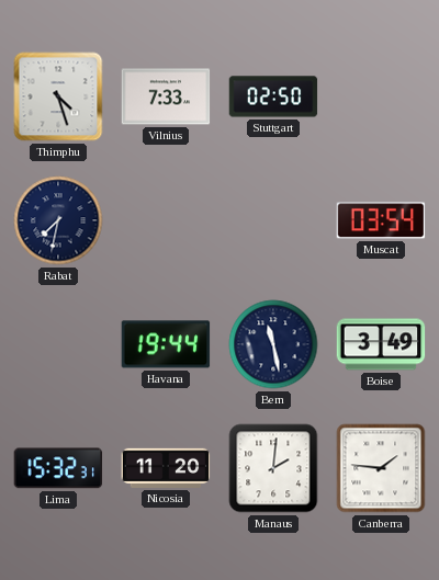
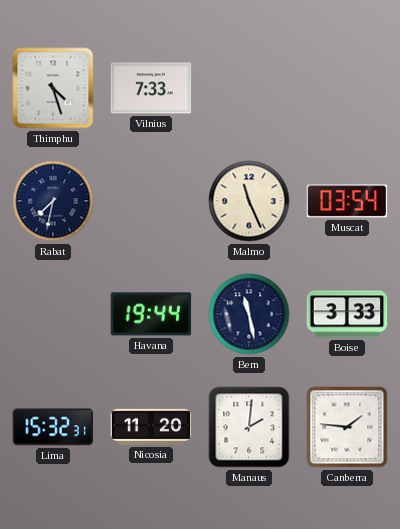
Stuttgart: 02:50 -> none
Malmo: none -> 11:26
Boise: 3:49 -> 3:33
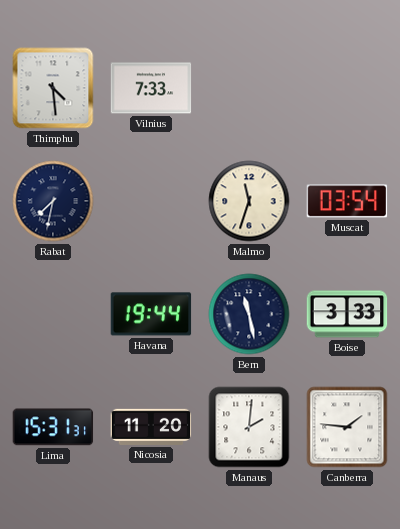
Thimphu: 4:27 -> 4:29
Malmo: 11:26 -> 11:33
Lima: 15:32 -> 15:31
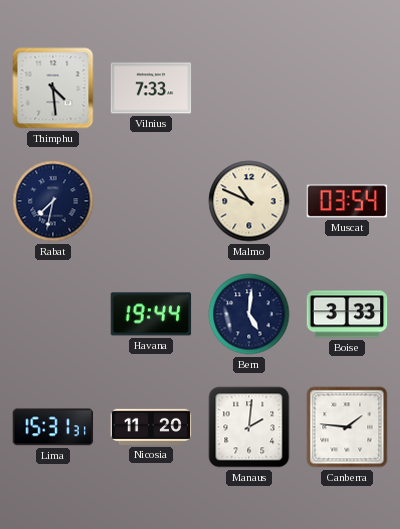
Malmo: 11:33 -> 10:49
Bern: 11:28 -> 5:01
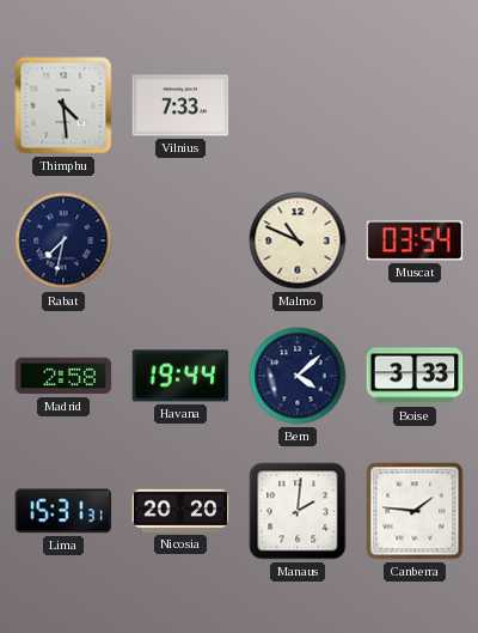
Madrid: none -> 2:58
Bern: 5:01 -> 4:08
Nicosia: 11:20 -> 20:20
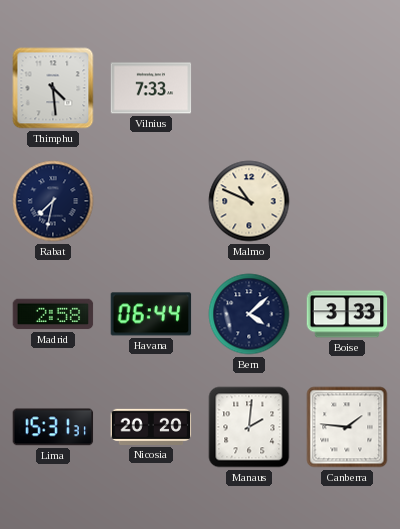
Muscat: 03:54 -> none
Havana: 19:44 -> 06:44
